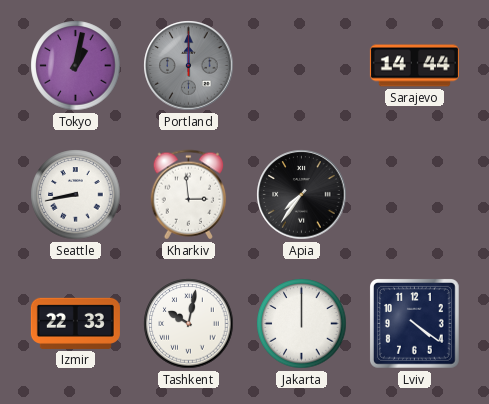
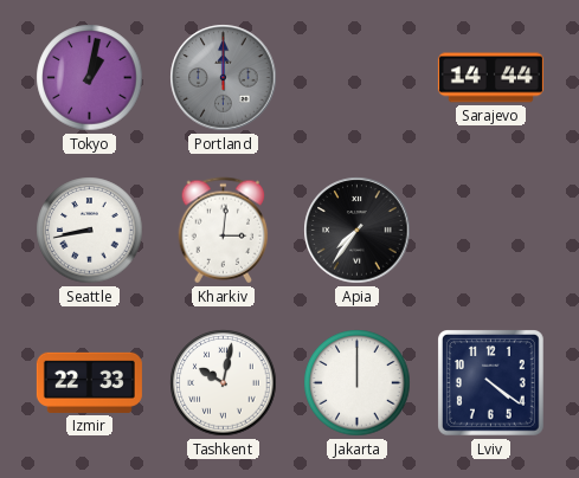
Kharkiv: 2:59 -> 3:01
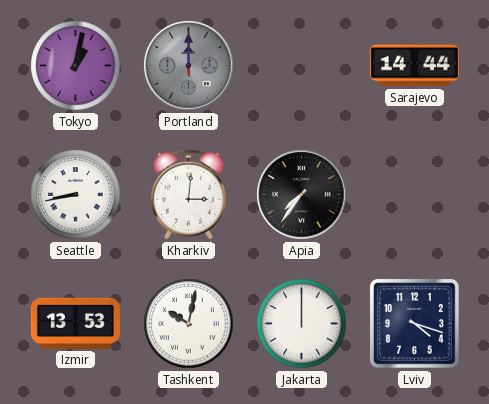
Izmir: 22:33 -> 13:53
Lviv: 4:21 -> 4:18
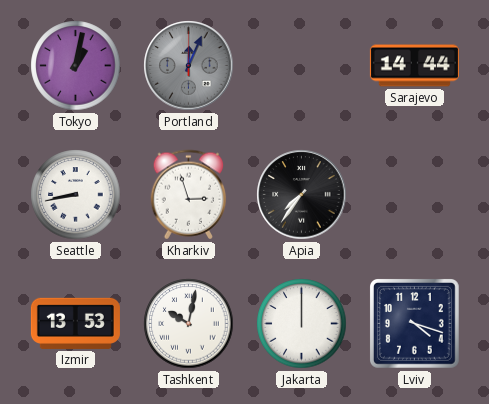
Portland: 12:00 -> 12:04
Kharkiv: 3:01 -> 2:57
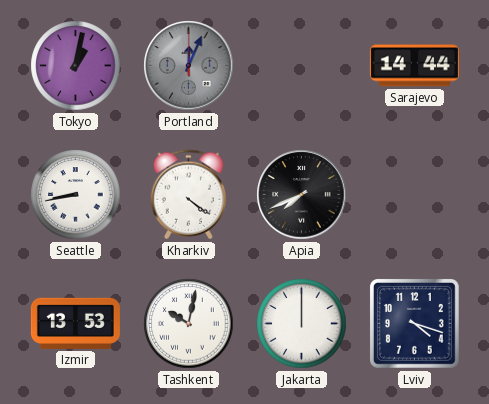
Kharkiv: 2:57 -> 4:21
Apia: 7:36 -> 7:41
